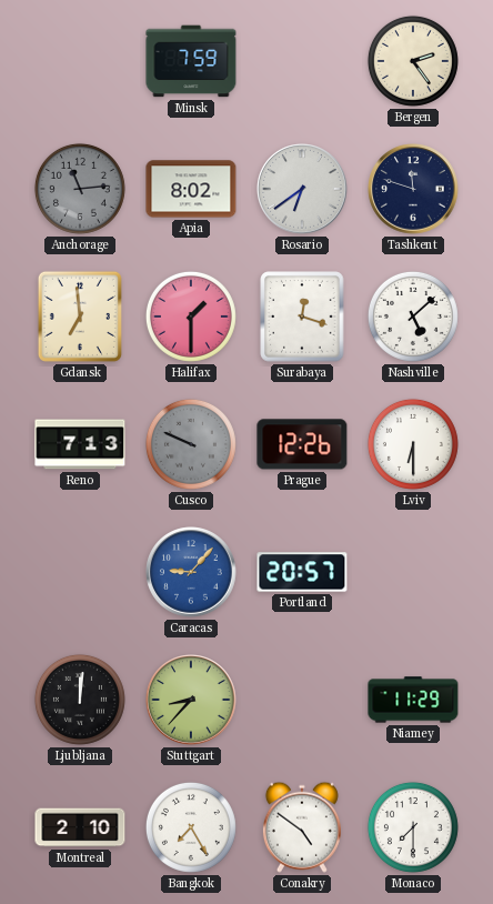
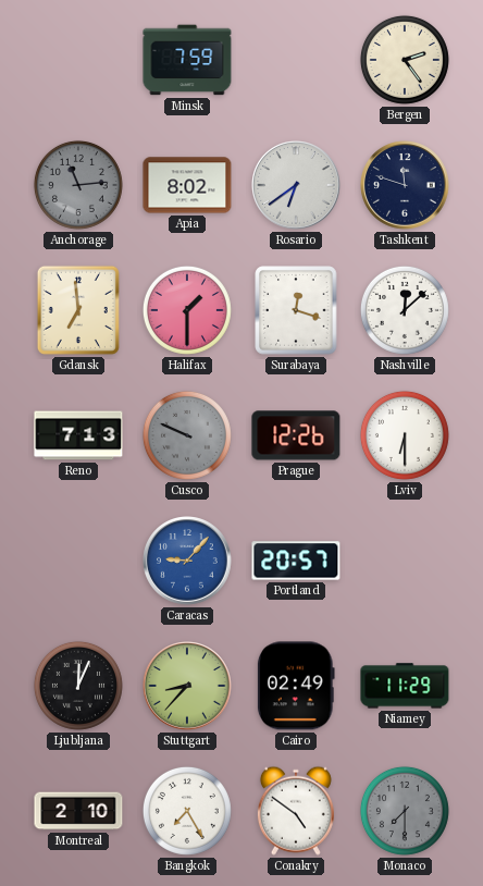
Nashville: 5:08 -> 12:08
Ljubljana: 12:01 -> 12:04
Cairo: none -> 02:49
Monaco dial: white -> grey
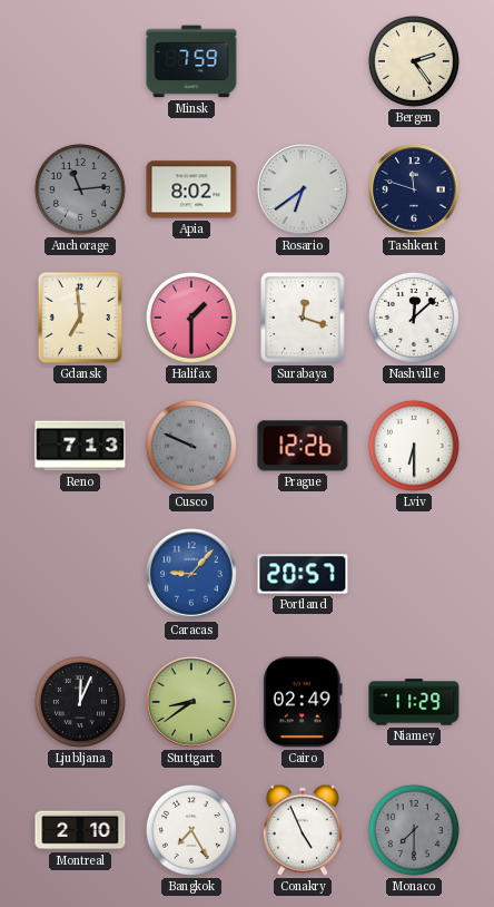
Stuttgart: 8:37 -> 8:39
Conakry: 4:51 -> 4:56
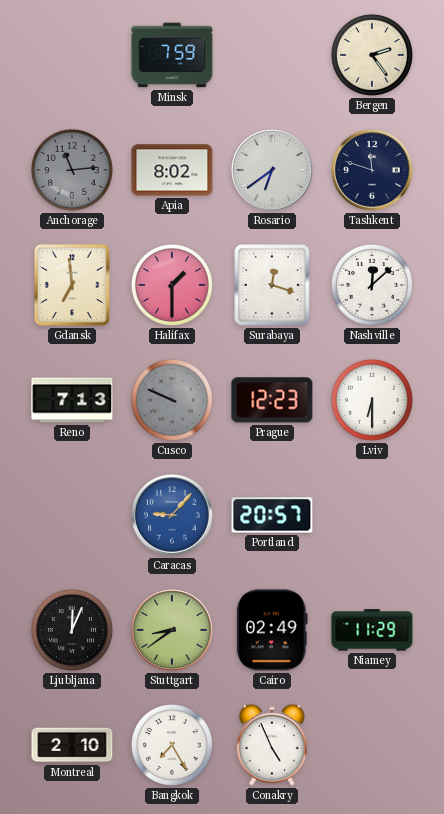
Prague: 12:26 -> 12:23
Monaco: 7:30 -> none
